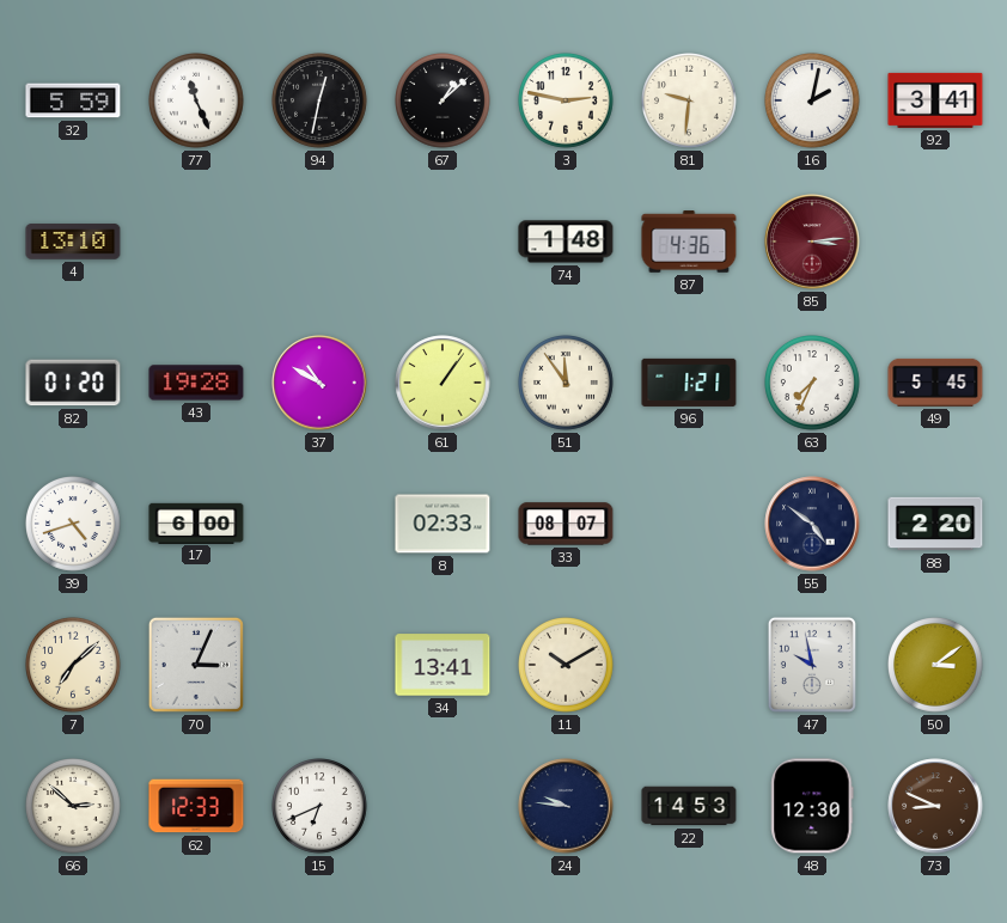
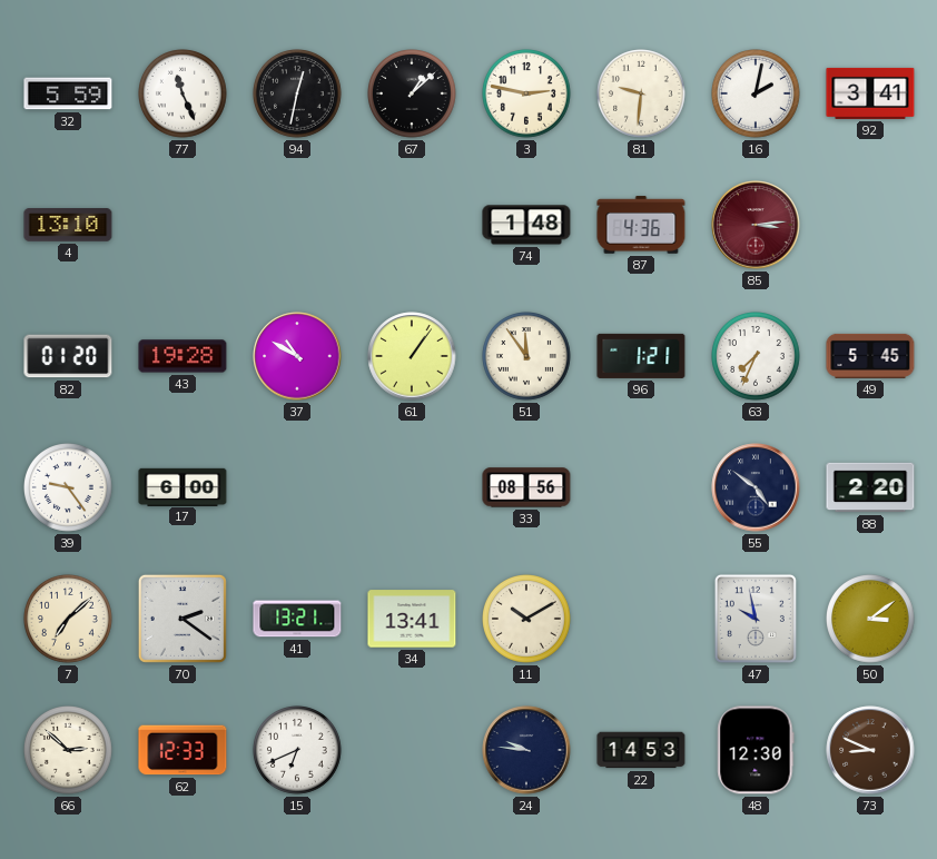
39: 4:42 -> 9:24
8: 02:33 -> none
33: 08:07 -> 08:56
70: 3:04 -> 2:21
41: none -> 13:21
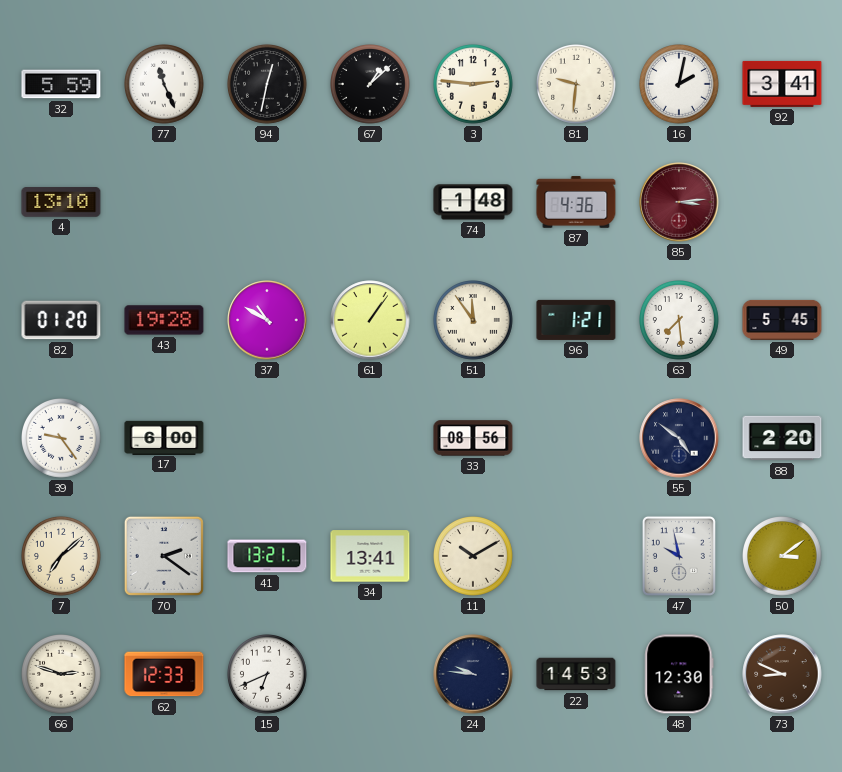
3: 2:47 -> 2:46
63: 7:34 -> 7:29
66: 2:52 -> 2:48
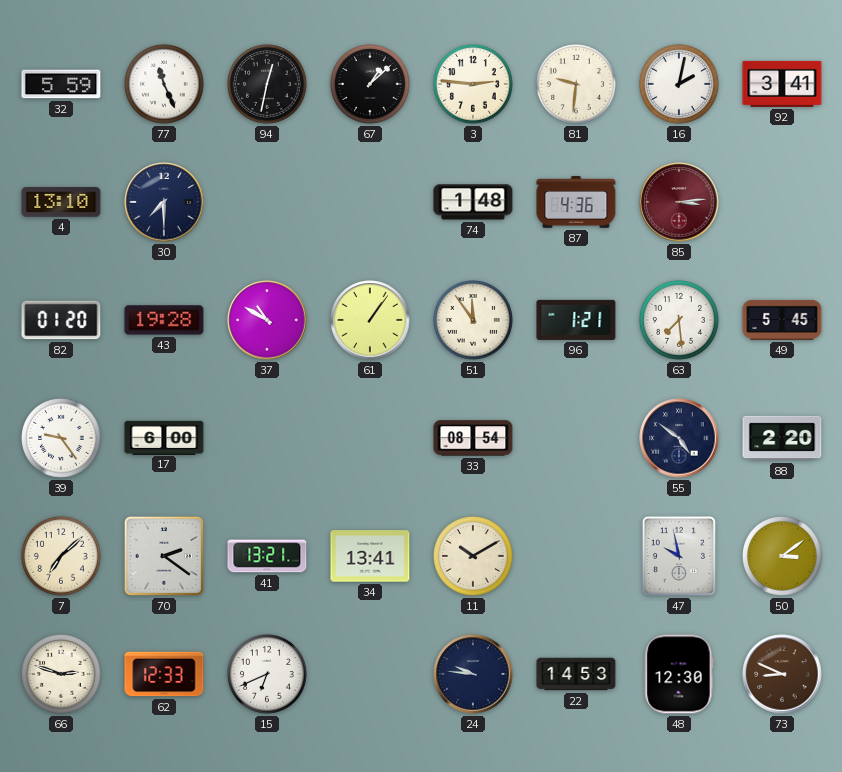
30: none -> 7:30
33: 08:56 -> 08:54
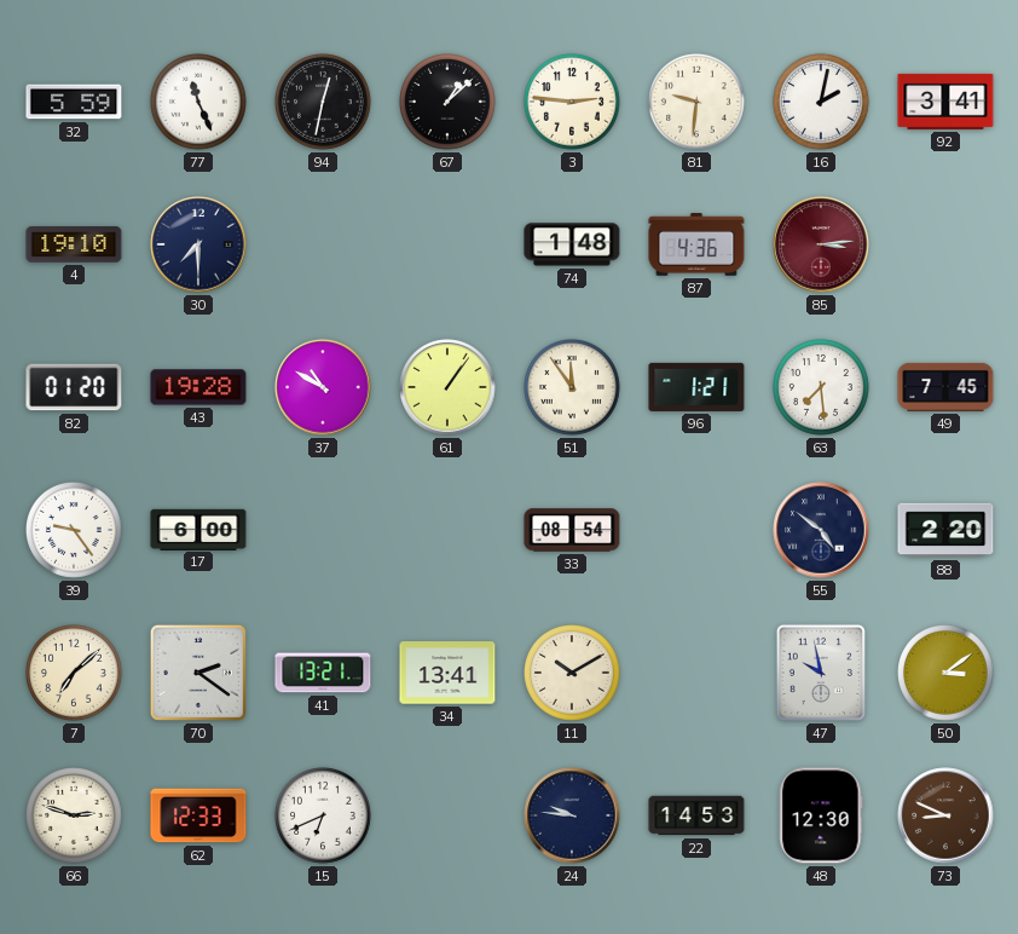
4: 13:10 -> 19:10
49: 5:45 -> 7:45
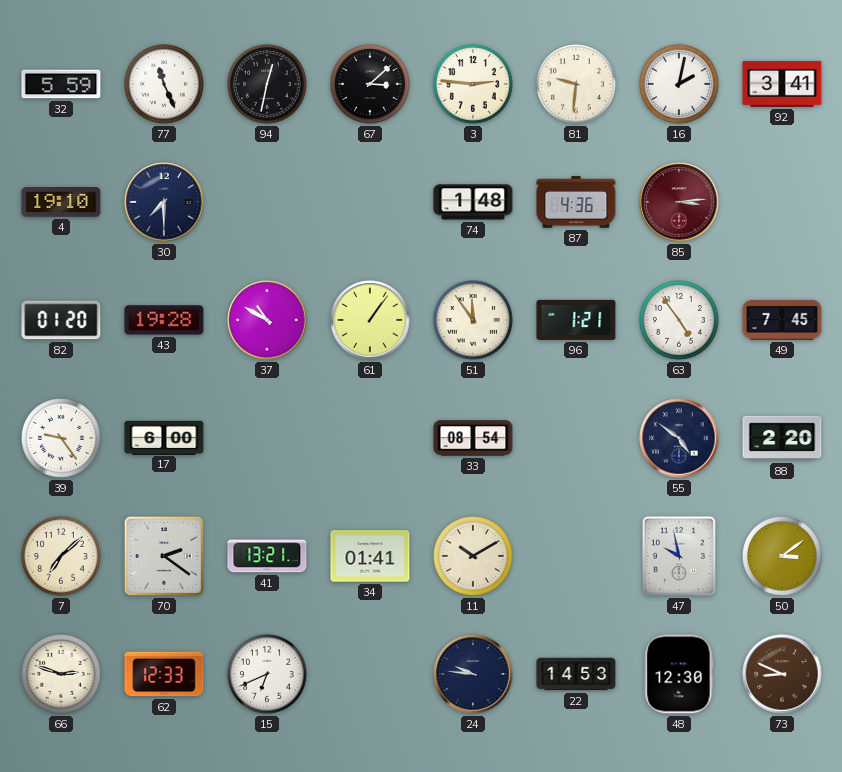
67: 1:08 -> 3:08
63: 7:29 -> 4:54
34: 13:41 -> 01:41
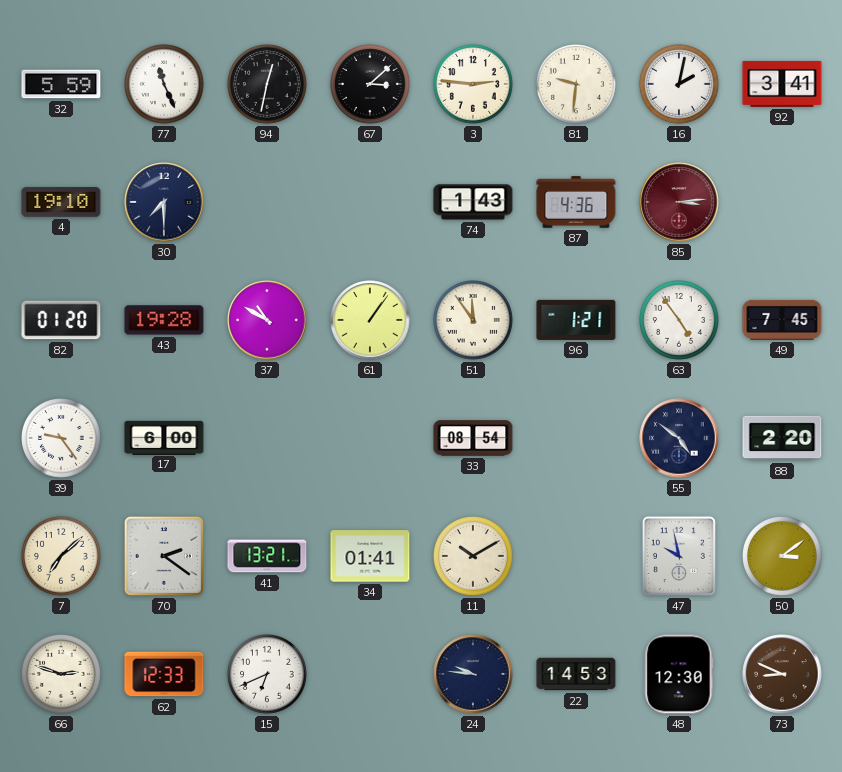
74: 1:48 -> 1:43
